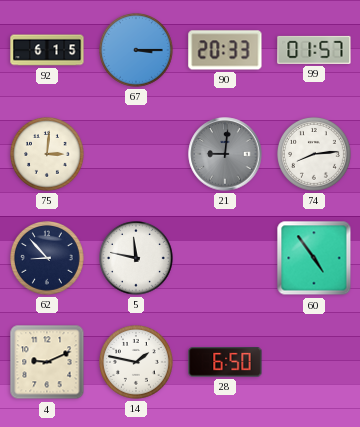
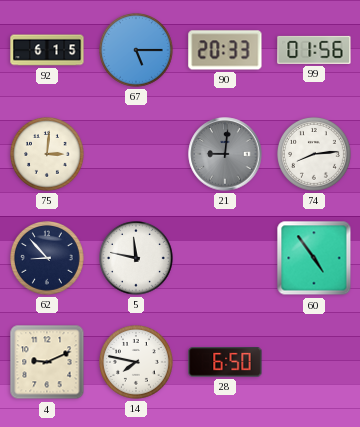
67: 3:15 -> 5:15
99: 01:57 -> 01:56
14: 1:47 -> 7:47
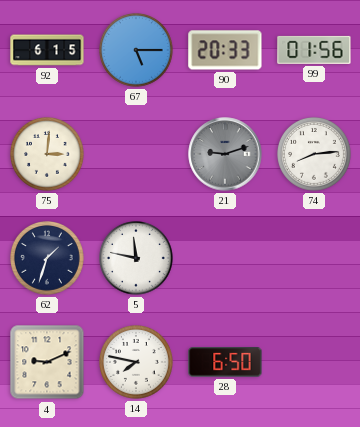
21: 9:01 -> 9:12
62: 8:53 -> 1:33
60: 4:54 -> none
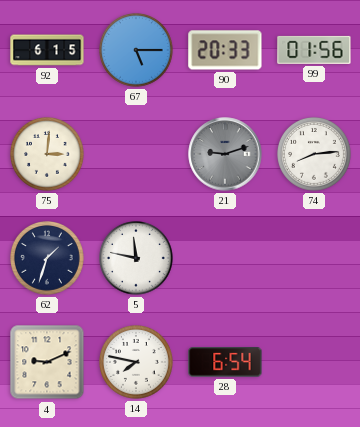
28: 6:50 -> 6:54
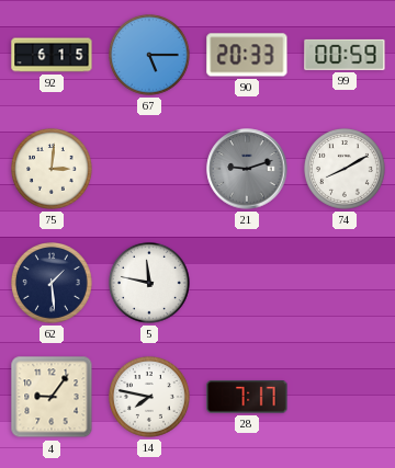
99: 01:56 -> 00:59
74: 8:14 -> 8:10
62: 1:33 -> 1:29
4: 9:11 -> 9:06
28: 6:54 -> 7:17
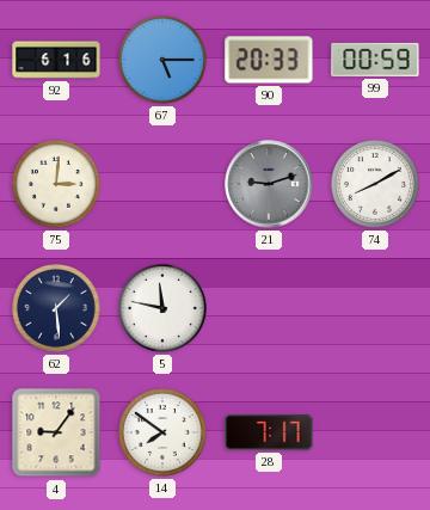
92: 6:15 -> 6:16
14: 7:47 -> 7:51
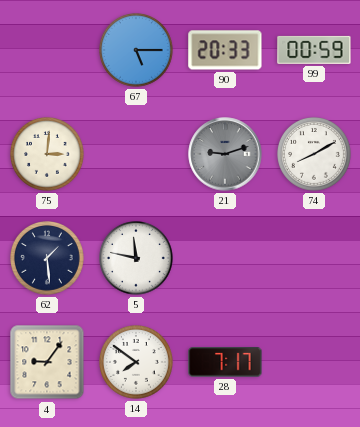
92: 6:16 -> none
